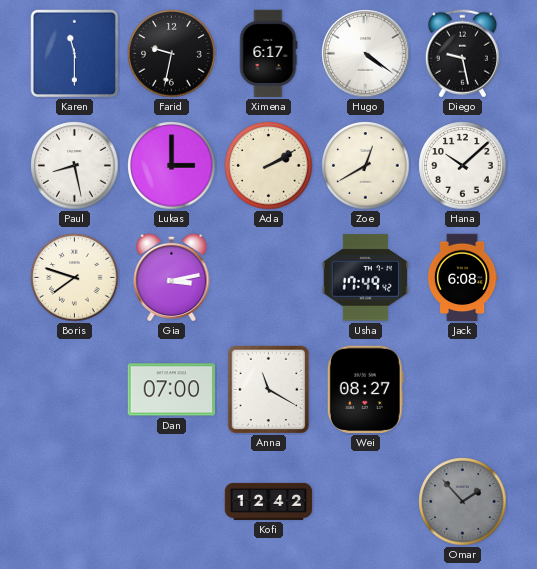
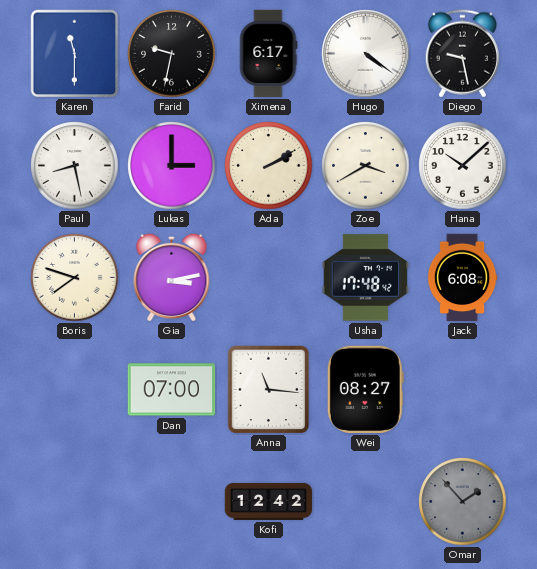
Zoe: 12:40 -> 3:40
Usha: 17:49 -> 17:48
Anna: 11:20 -> 11:16
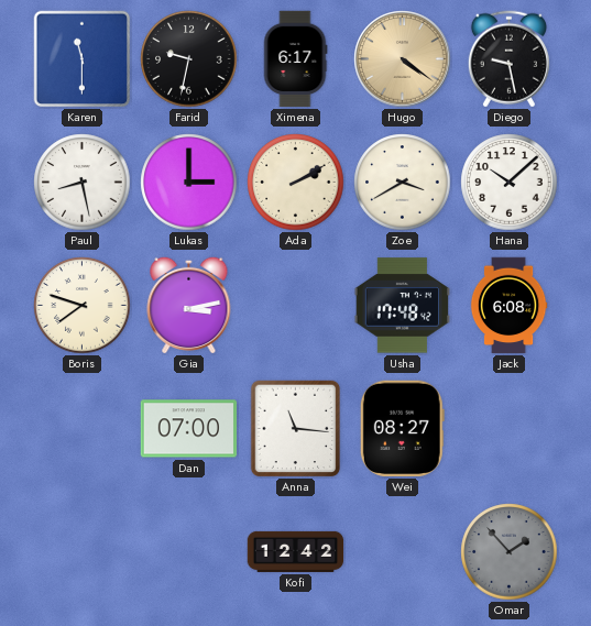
Hugo dial: white -> champagne
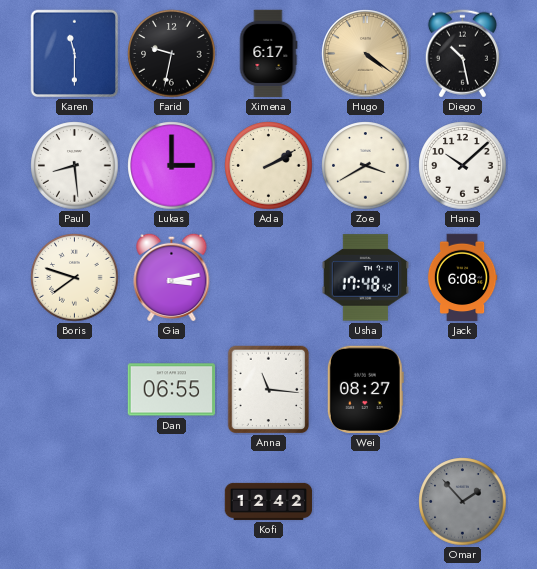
Diego: 9:28 -> 10:28
Paul: 8:28 -> 8:29
Dan: 07:00 -> 06:55
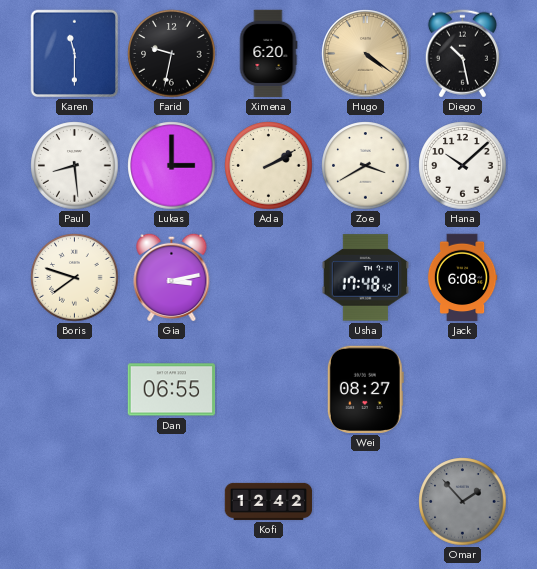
Ximena: 6:17 -> 6:20
Anna: 11:16 -> none
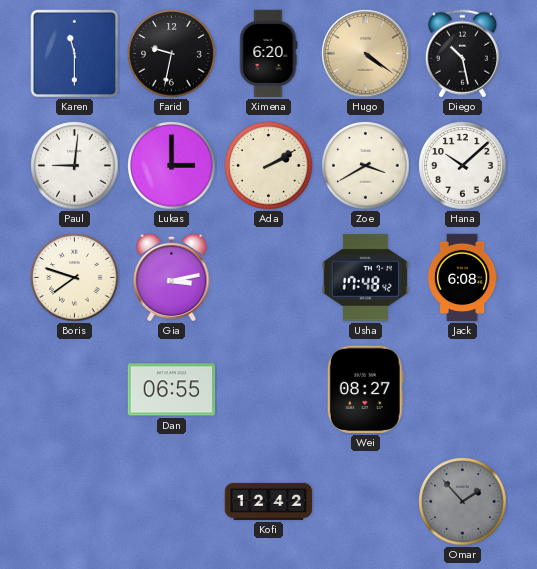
Paul: 8:29 -> 9:01
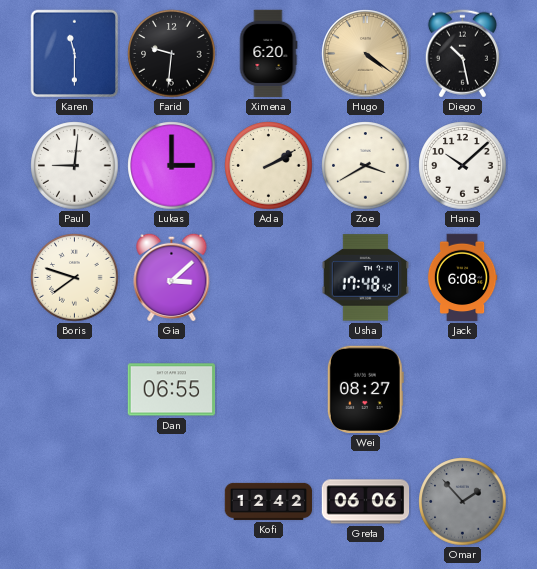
Farid: 9:32 -> 9:31
Gia: 3:13 -> 3:08
Greta: none -> 06:06
